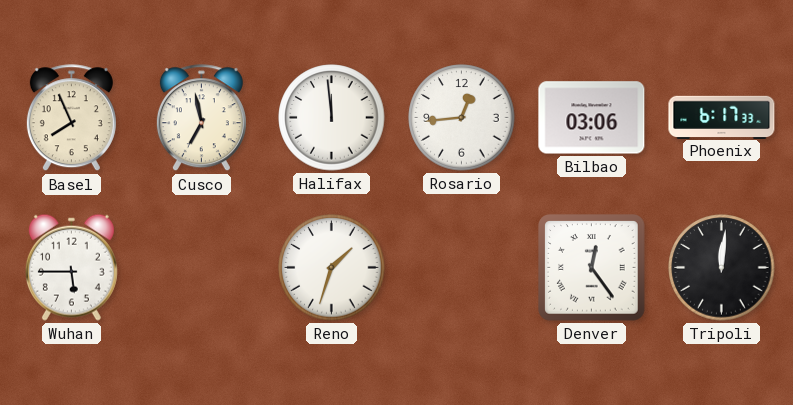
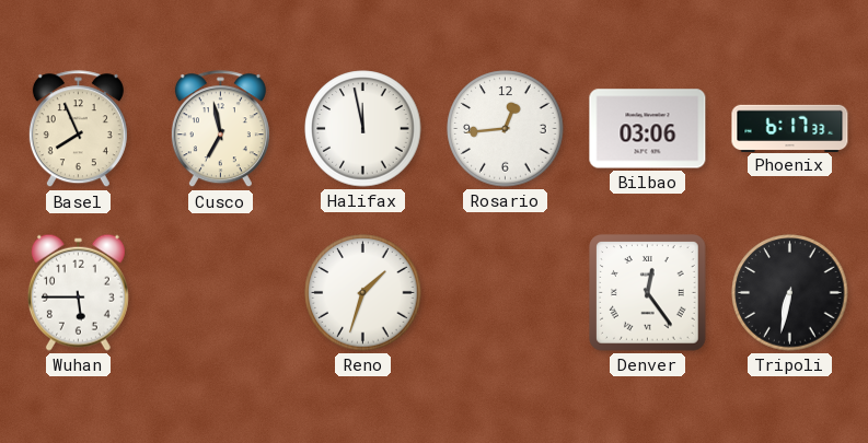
Halifax: 11:59 -> 11:58
Tripoli: 12:01 -> 6:32
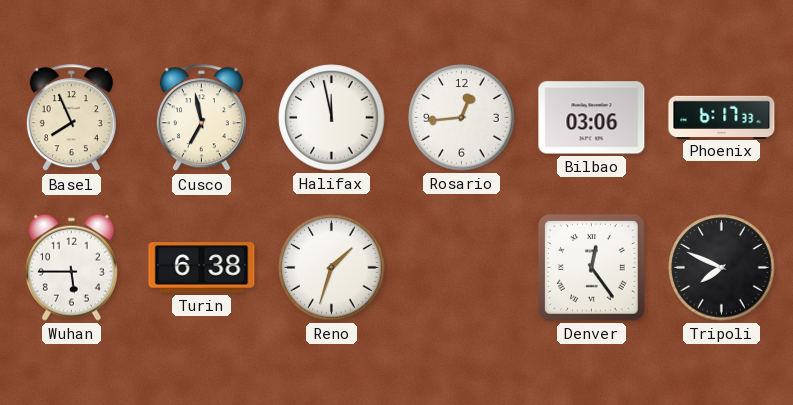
Turin: none -> 6:38
Tripoli: 6:32 -> 7:49
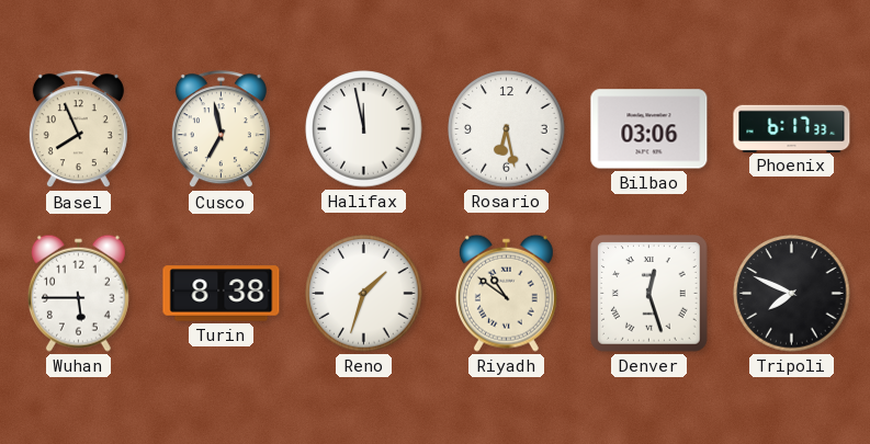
Rosario: 12:44 -> 6:28
Turin: 6:38 -> 8:38
Riyadh: none -> 10:51
Denver: 12:24 -> 12:27
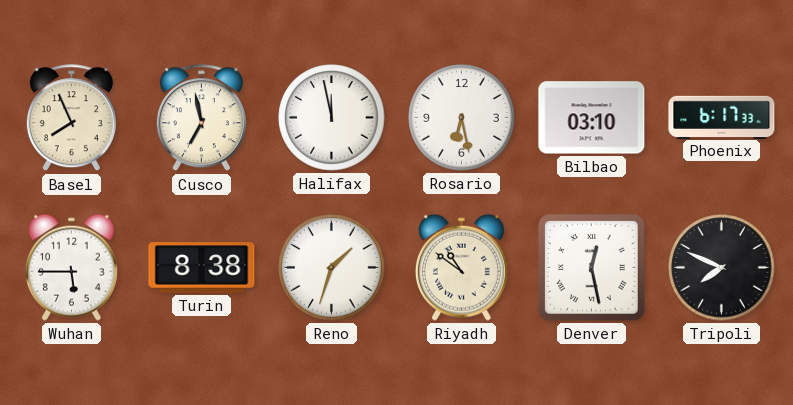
Bilbao: 03:06 -> 03:10
Denver: 12:27 -> 12:28
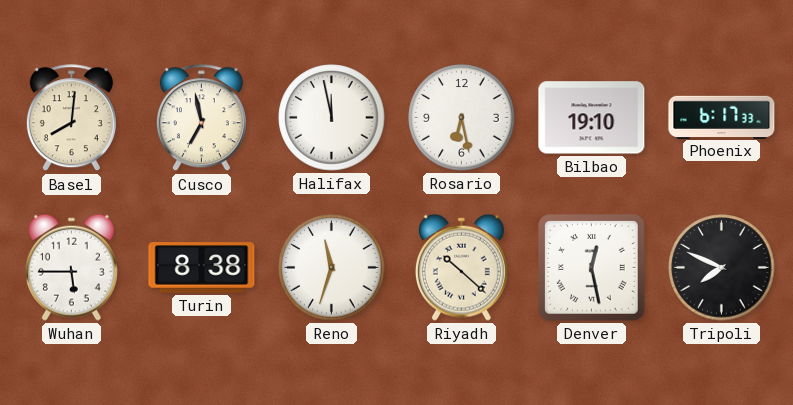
Basel: 7:56 -> 8:01
Bilbao: 03:10 -> 19:10
Reno: 1:33 -> 11:33
Riyadh: 10:51 -> 10:22
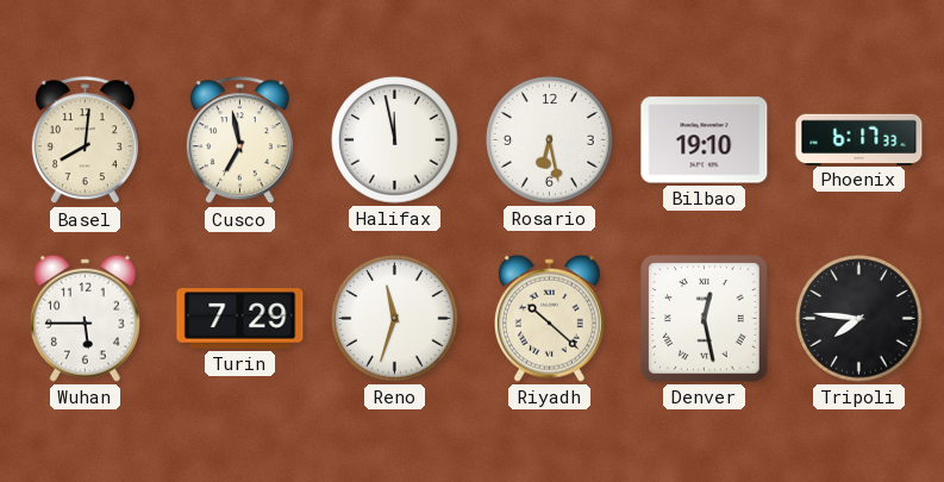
Turin: 8:38 -> 7:29
Tripoli: 7:49 -> 7:46
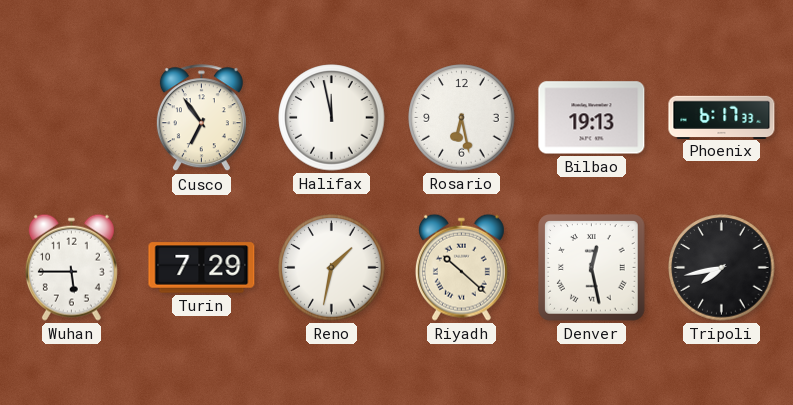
Basel: 8:01 -> none
Cusco: 6:58 -> 6:54
Bilbao: 19:10 -> 19:13
Reno: 11:33 -> 1:32
Tripoli: 7:46 -> 7:43
